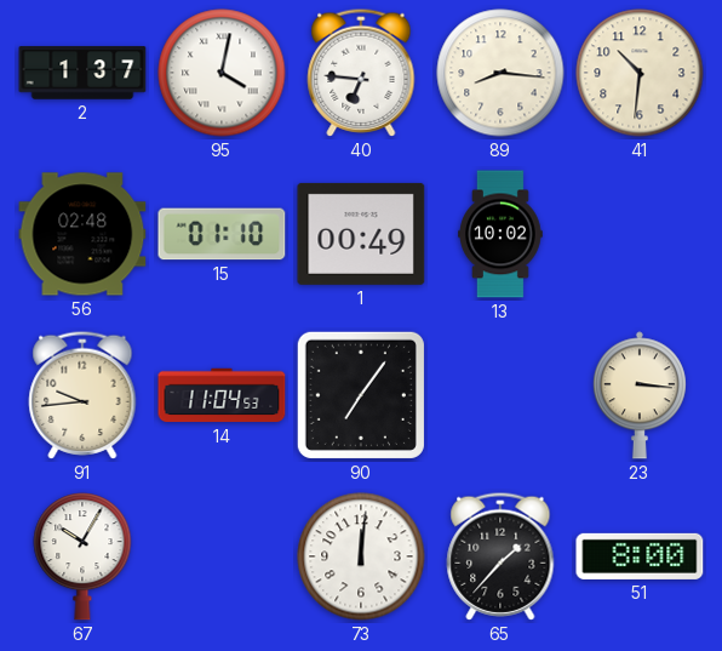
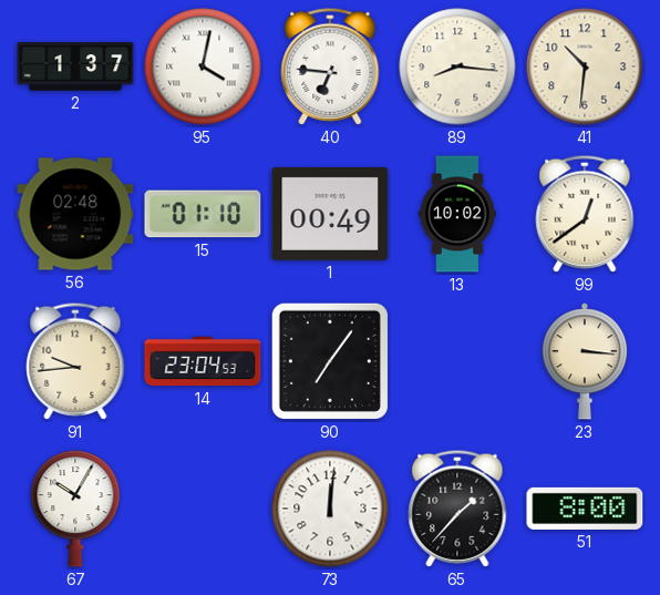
99: none -> 12:39
14: 11:04 -> 23:04
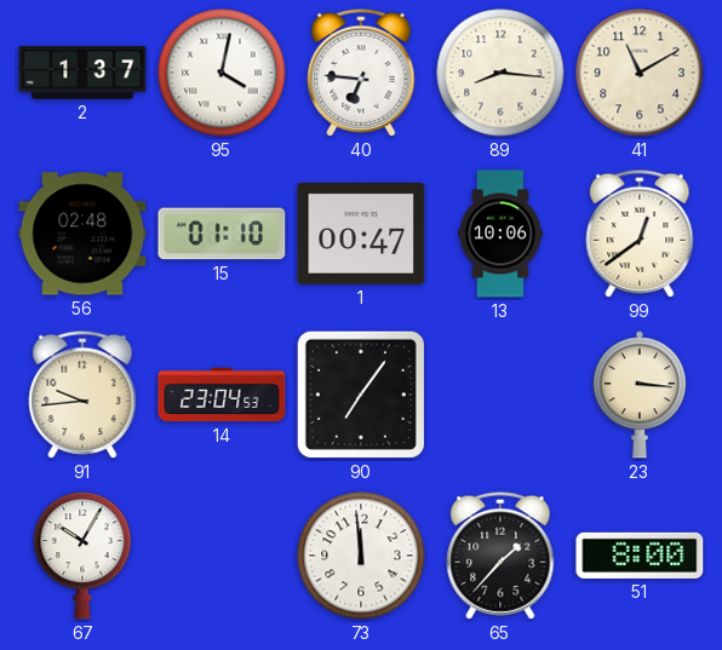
41: 10:31 -> 11:10
1: 00:49 -> 00:47
13: 10:02 -> 10:06
73: 12:01 -> 11:59
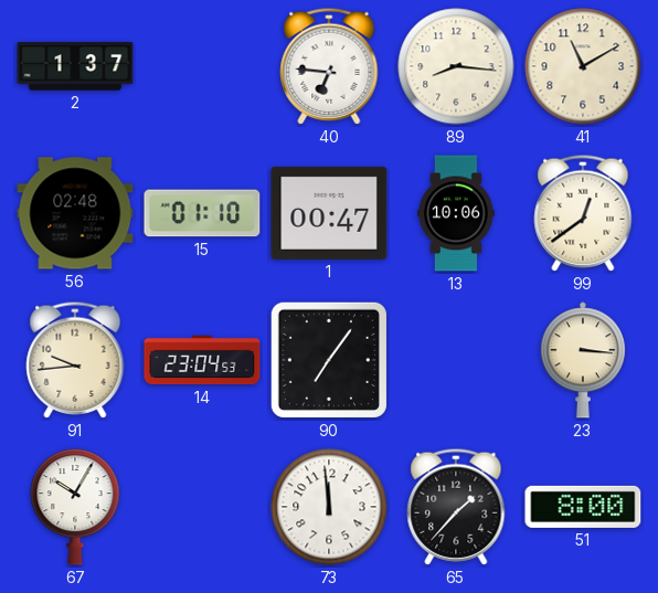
95: 4:02 -> none
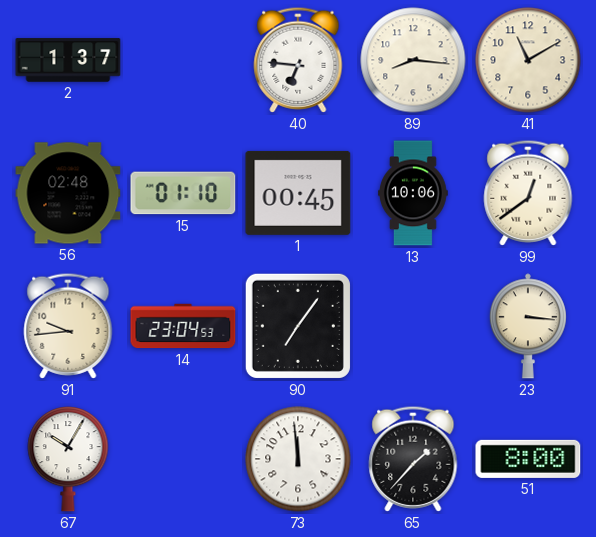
1: 00:47 -> 00:45
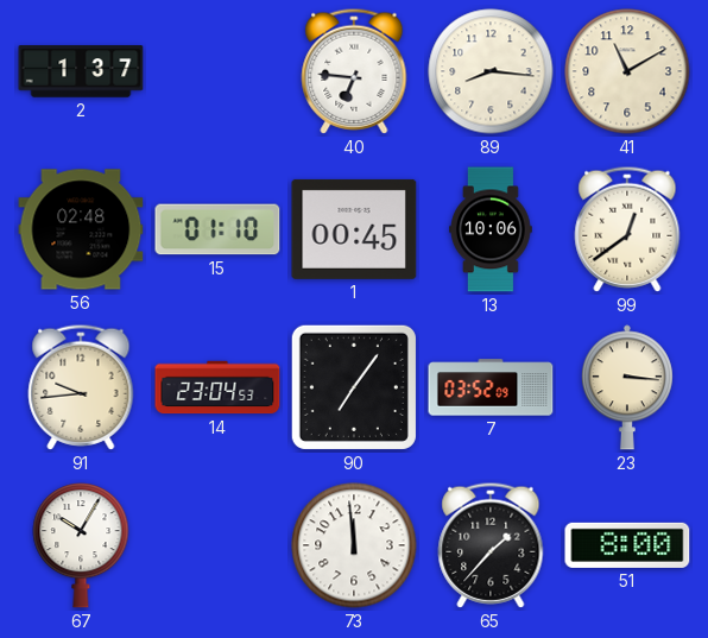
7: none -> 03:52
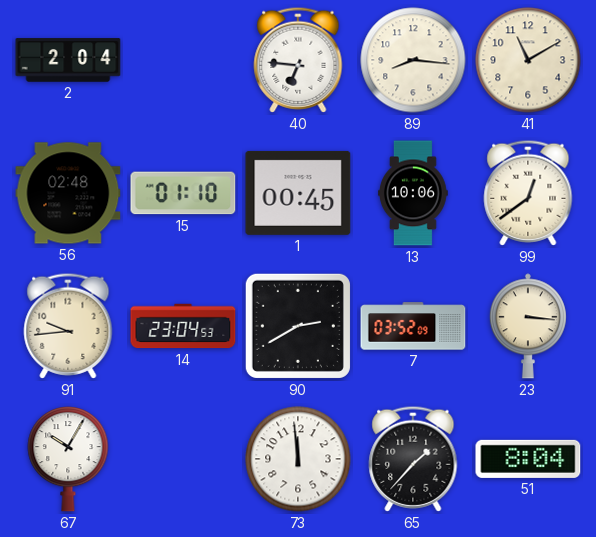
2: 1:37 -> 2:04
90: 7:06 -> 2:40
51: 8:00 -> 8:04
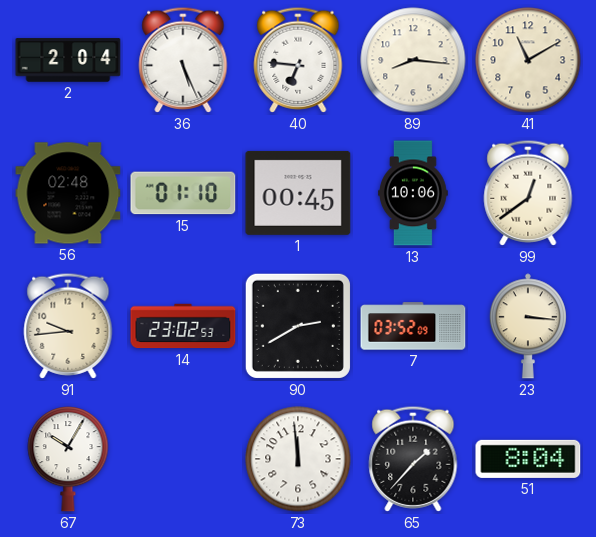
36: none -> 5:26
14: 23:04 -> 23:02
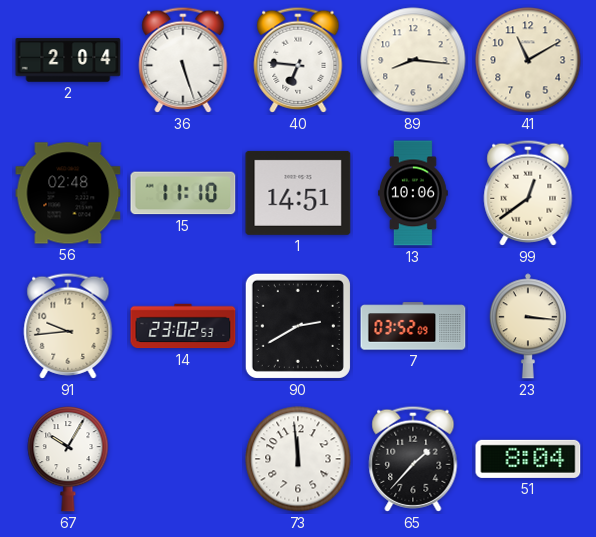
36: 5:26 -> 5:27
15: 01:10 -> 11:10
1: 00:45 -> 14:51
